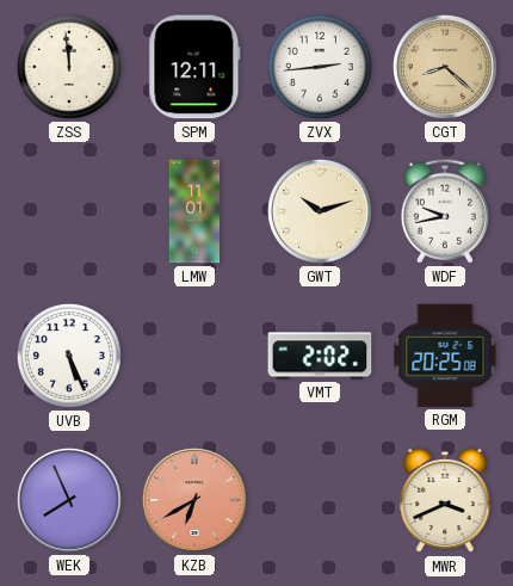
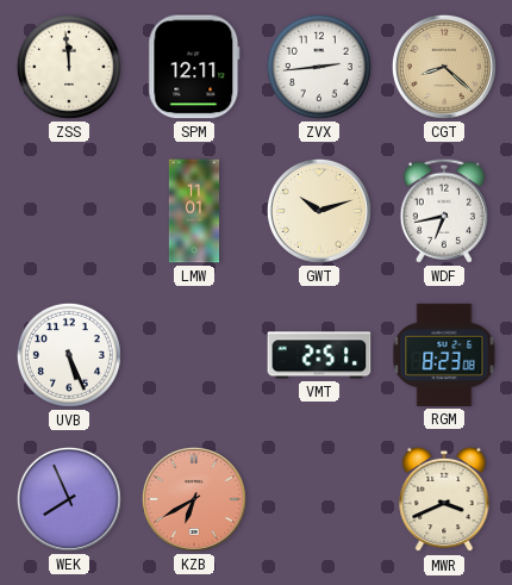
WDF: 9:43 -> 6:43
VMT: 2:02 -> 2:51
RGM: 20:25 -> 8:23
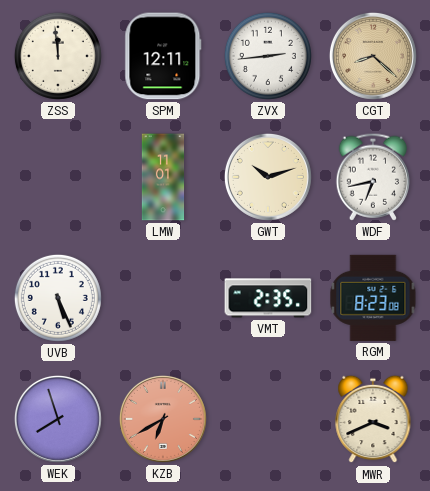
VMT: 2:51 -> 2:35
WEK: 7:56 -> 7:57
